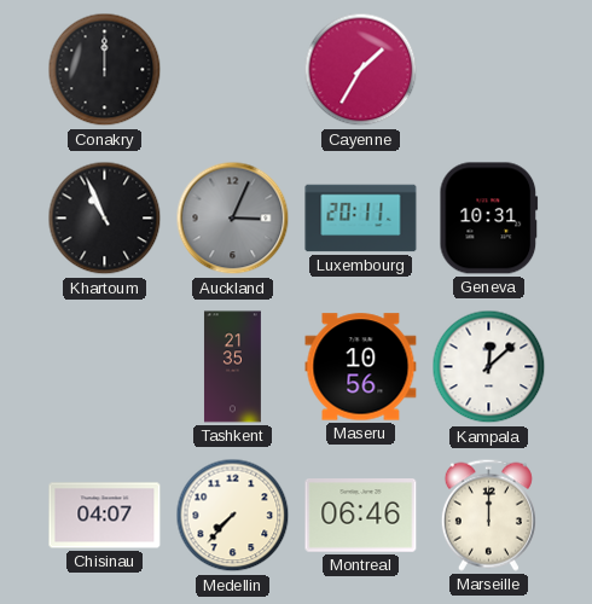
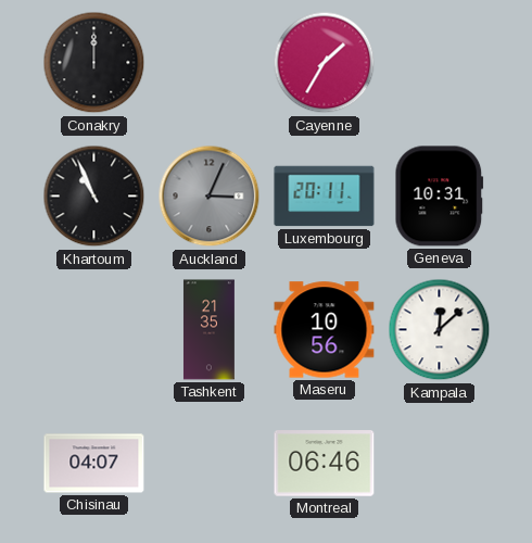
Medellin: 7:37 -> none
Marseille: 12:00 -> none
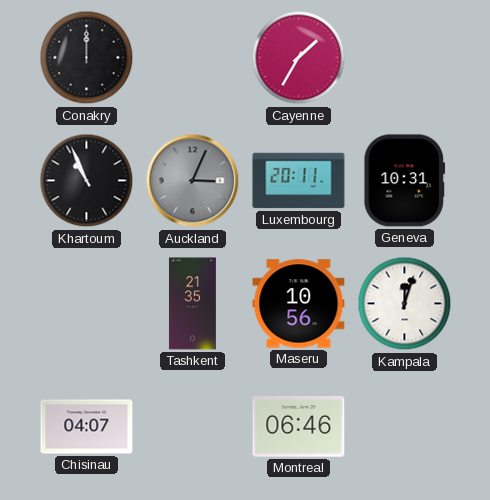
Kampala: 12:08 -> 12:03
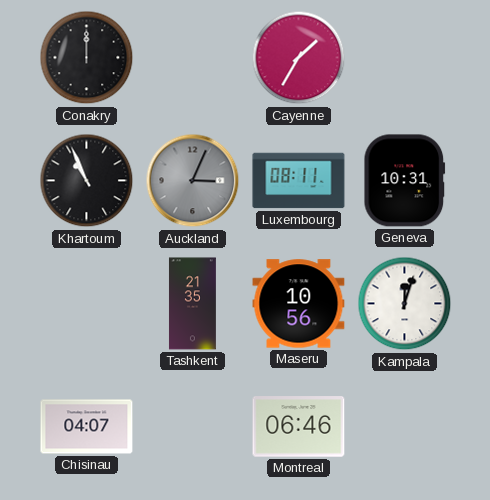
Luxembourg: 20:11 -> 08:11
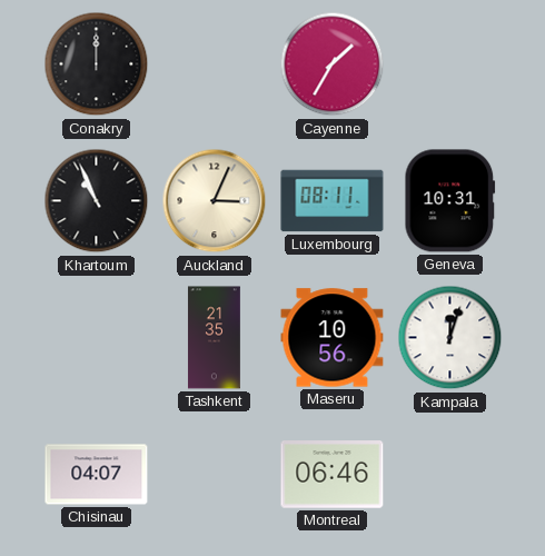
Auckland dial: grey -> cream
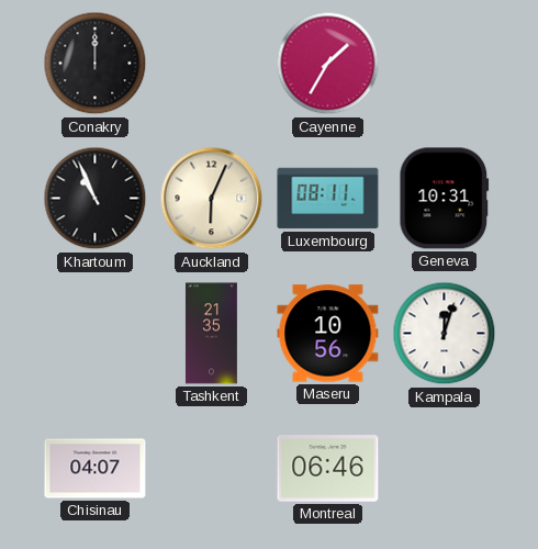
Auckland: 3:04 -> 6:04
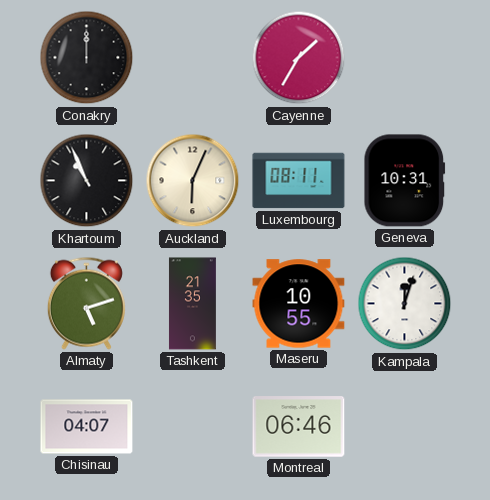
Almaty: none -> 5:12
Maseru: 10:56 -> 10:55
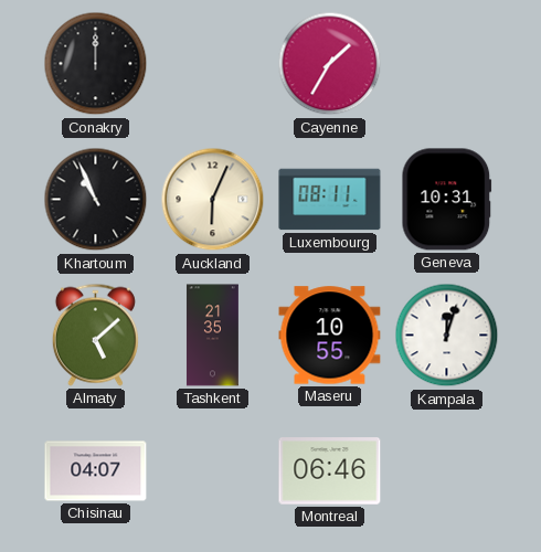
Almaty: 5:12 -> 5:08
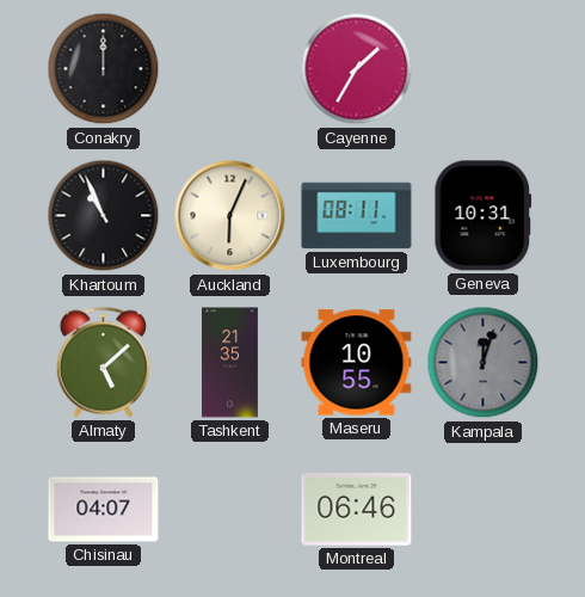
Kampala dial: white -> grey
